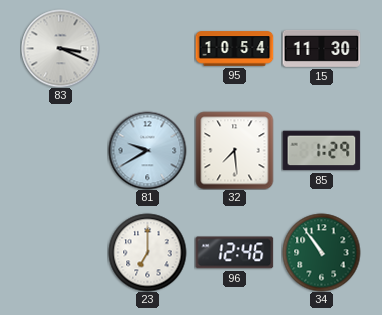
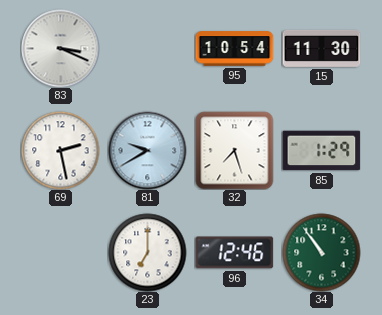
69: none -> 2:28
32: 7:29 -> 7:27
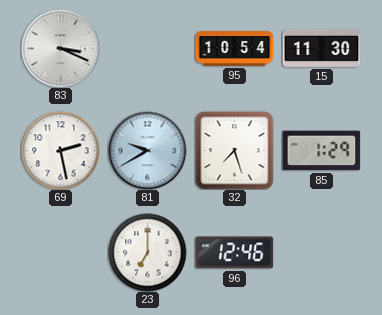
34: 10:54 -> none
